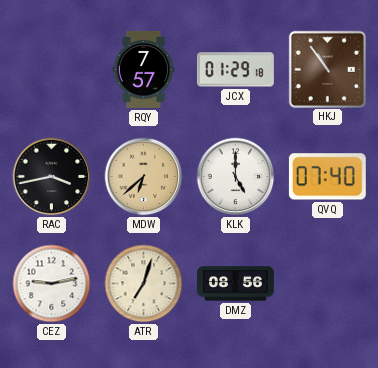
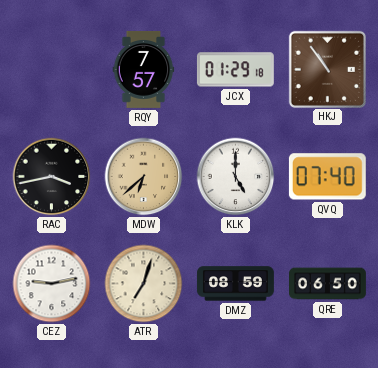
DMZ: 08:56 -> 08:59
QRE: none -> 06:50
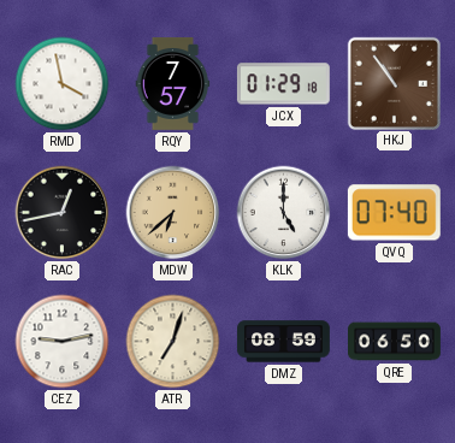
RMD: none -> 3:58
RAC: 3:43 -> 12:43
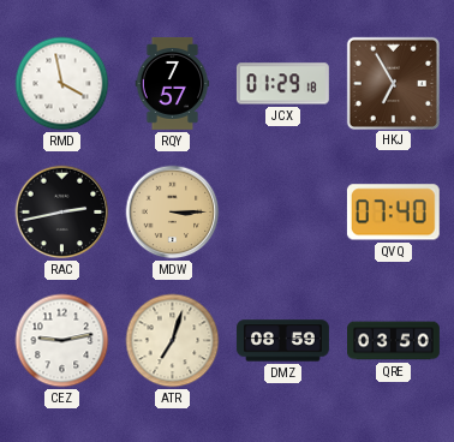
HKJ: 10:54 -> 6:55
RAC: 12:43 -> 2:43
MDW: 6:38 -> 3:15
KLK: 5:00 -> none
QRE: 06:50 -> 03:50
